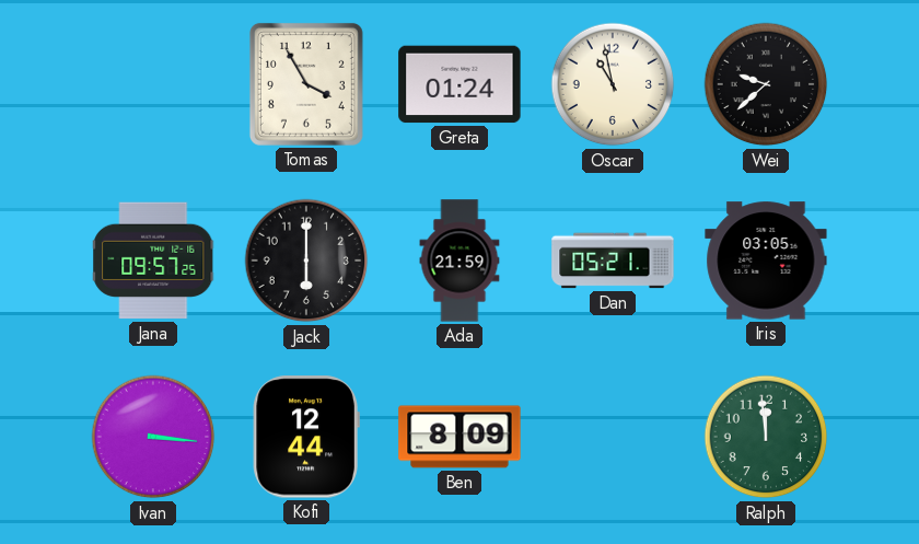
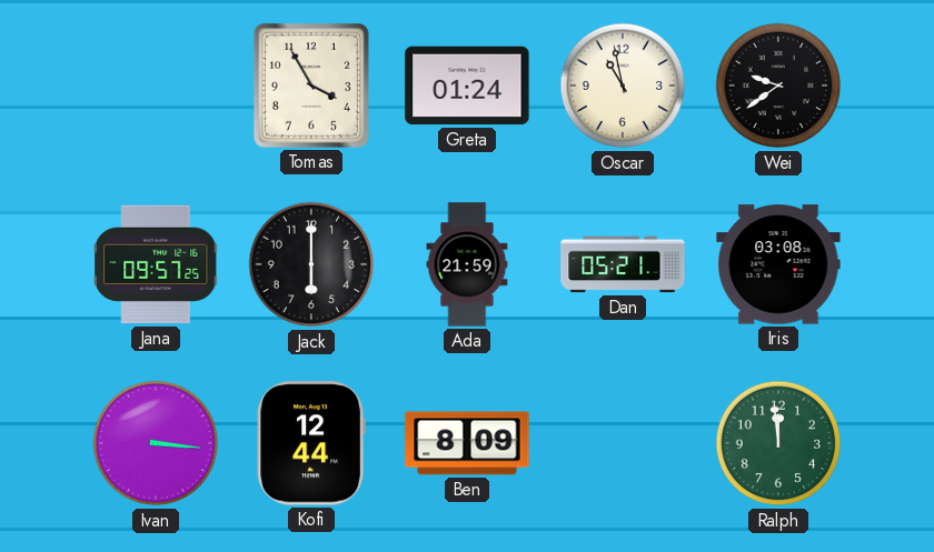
Wei: 9:38 -> 9:39
Iris: 03:05 -> 03:08
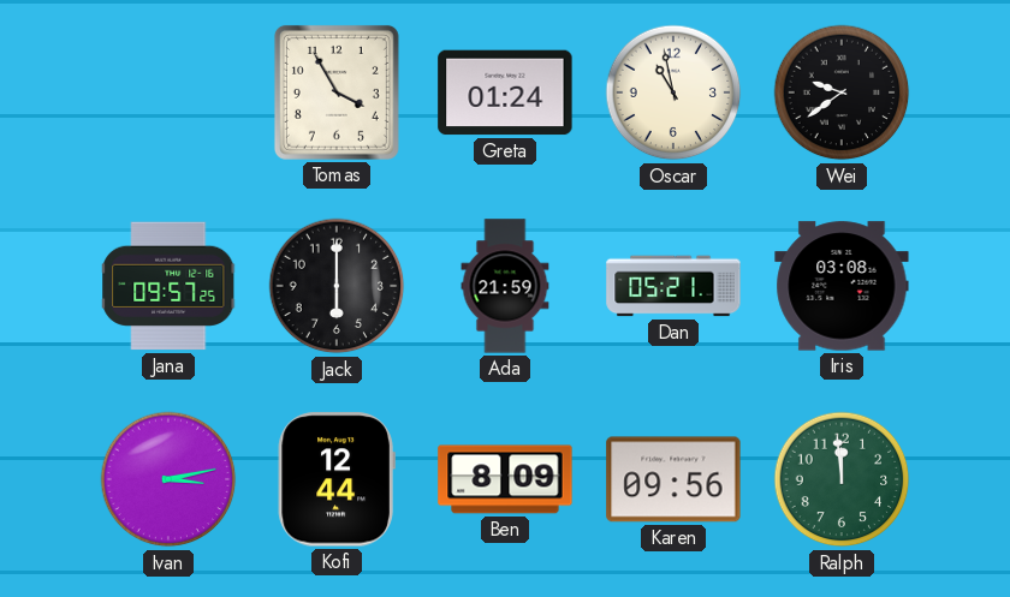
Ivan: 3:16 -> 3:13
Karen: none -> 09:56
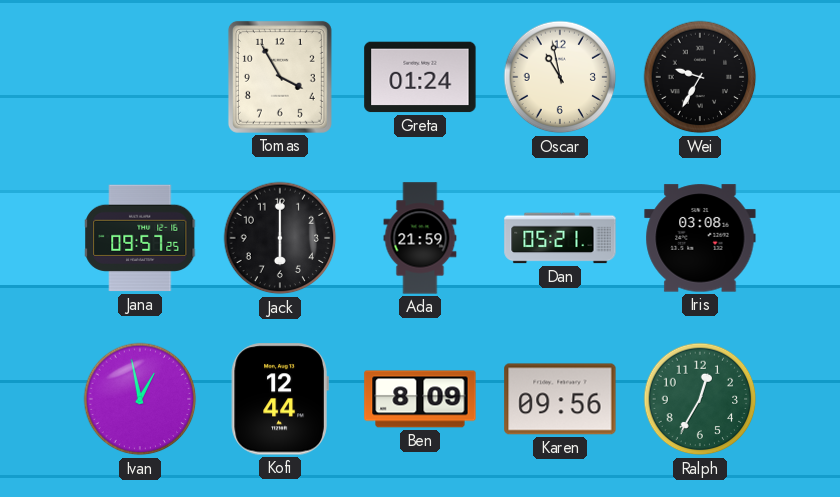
Wei: 9:39 -> 9:35
Ivan: 3:13 -> 12:58
Ralph: 11:59 -> 12:35
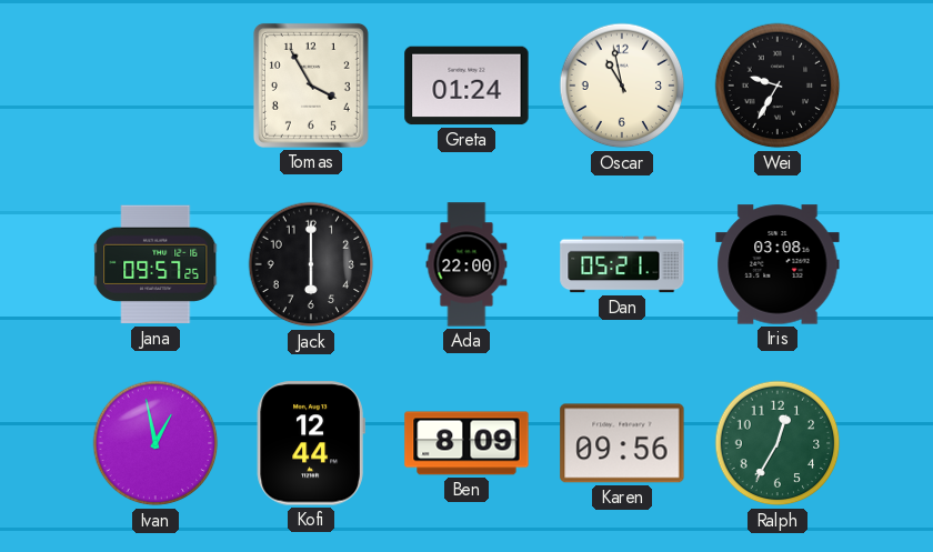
Ada: 21:59 -> 22:00
